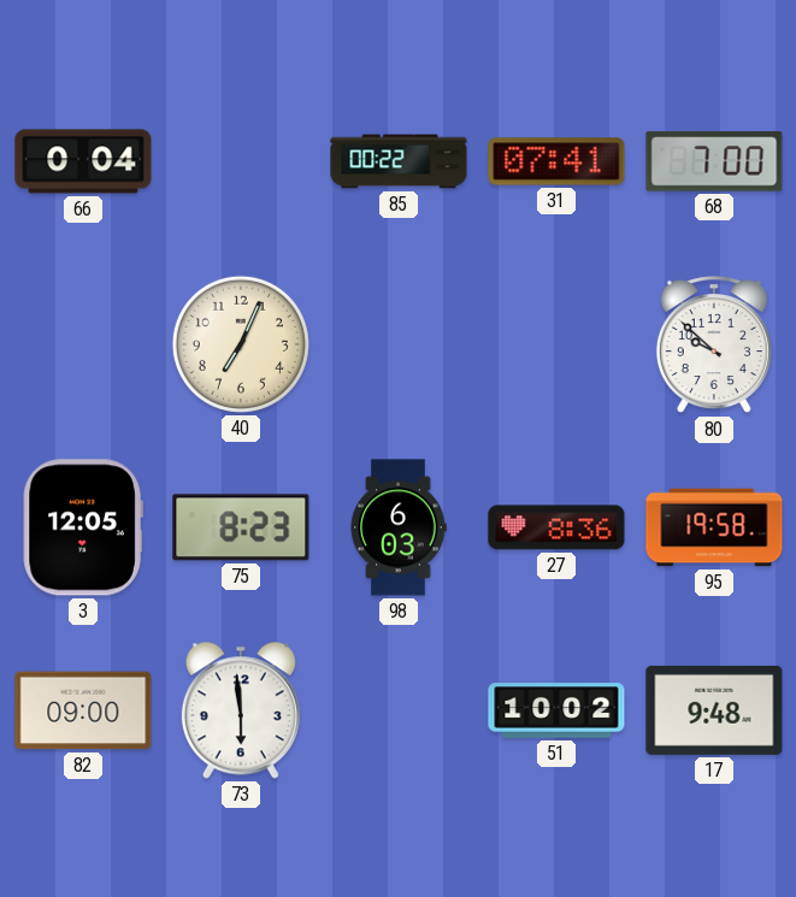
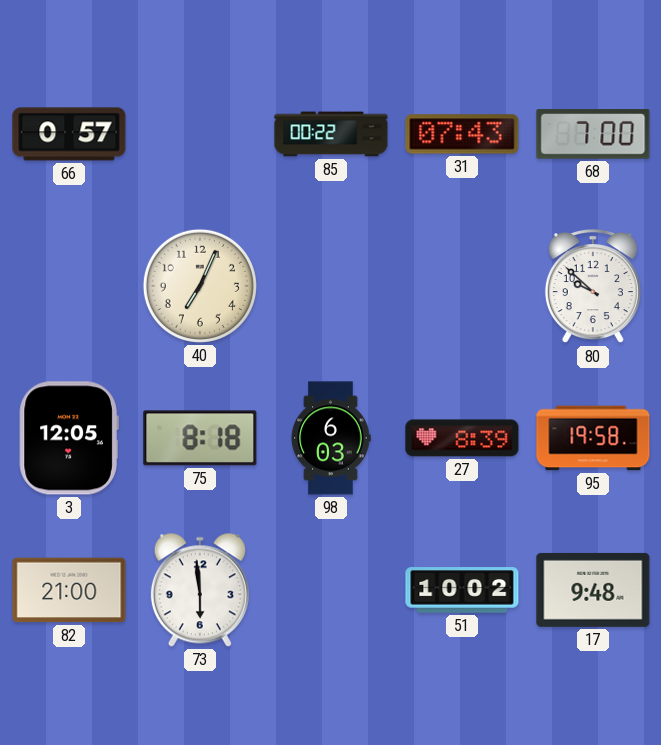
66: 0:04 -> 0:57
31: 07:41 -> 07:43
75: 8:23 -> 8:18
27: 8:36 -> 8:39
82: 09:00 -> 21:00
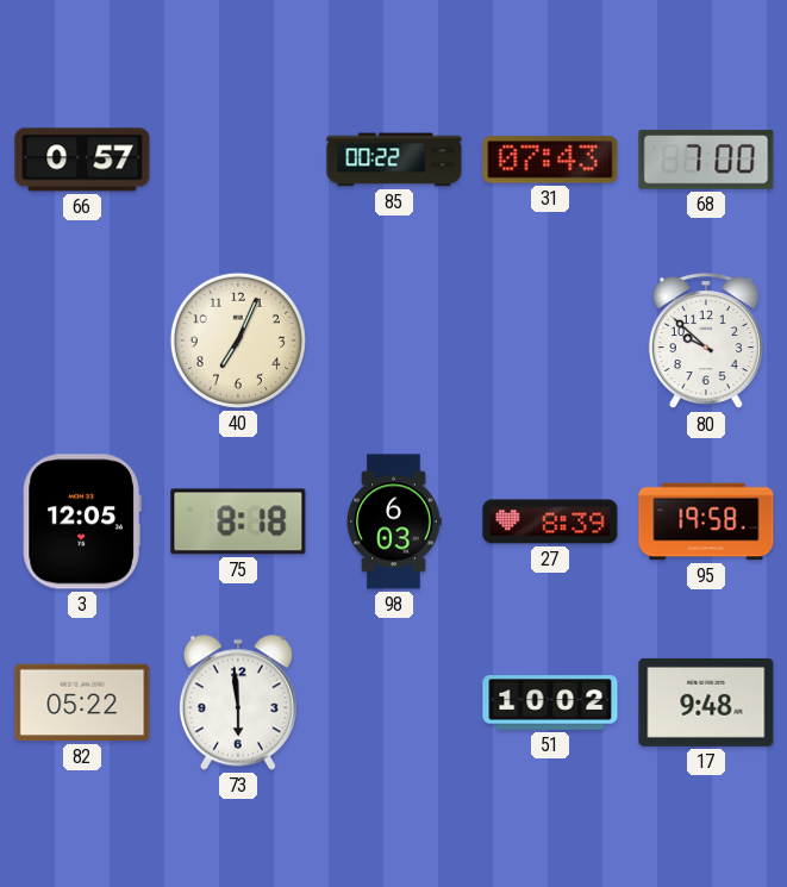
82: 21:00 -> 05:22
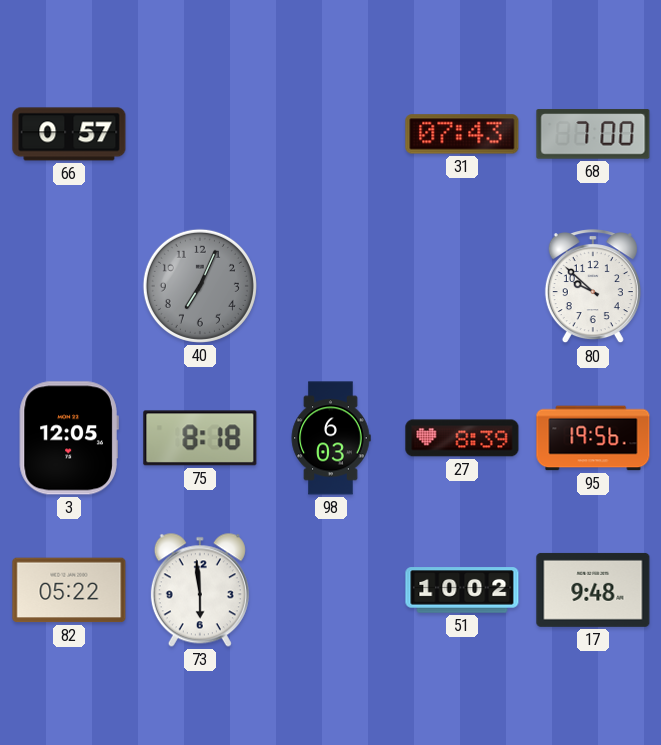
85: 00:22 -> none
40 dial: cream -> grey
95: 19:58 -> 19:56
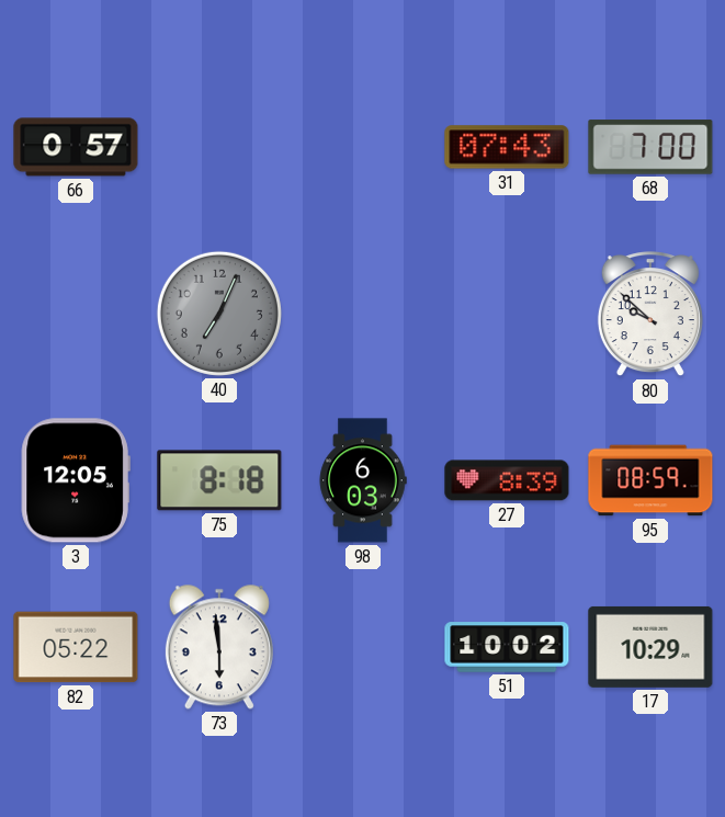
95: 19:56 -> 08:59
17: 9:48 -> 10:29
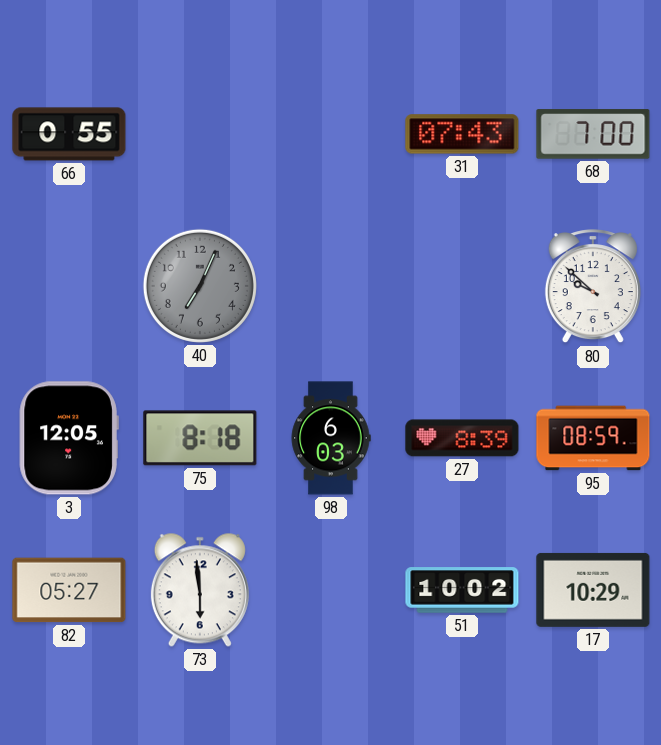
66: 0:57 -> 0:55
82: 05:22 -> 05:27
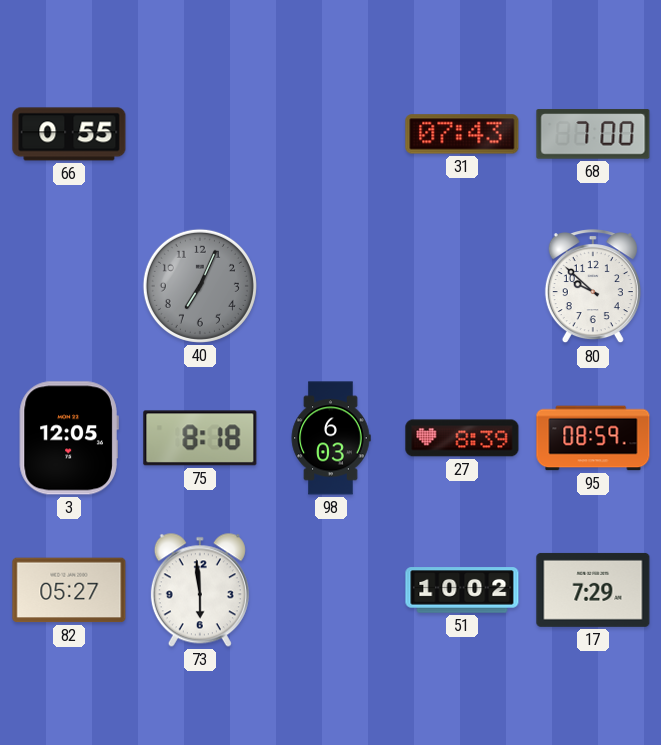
17: 10:29 -> 7:29
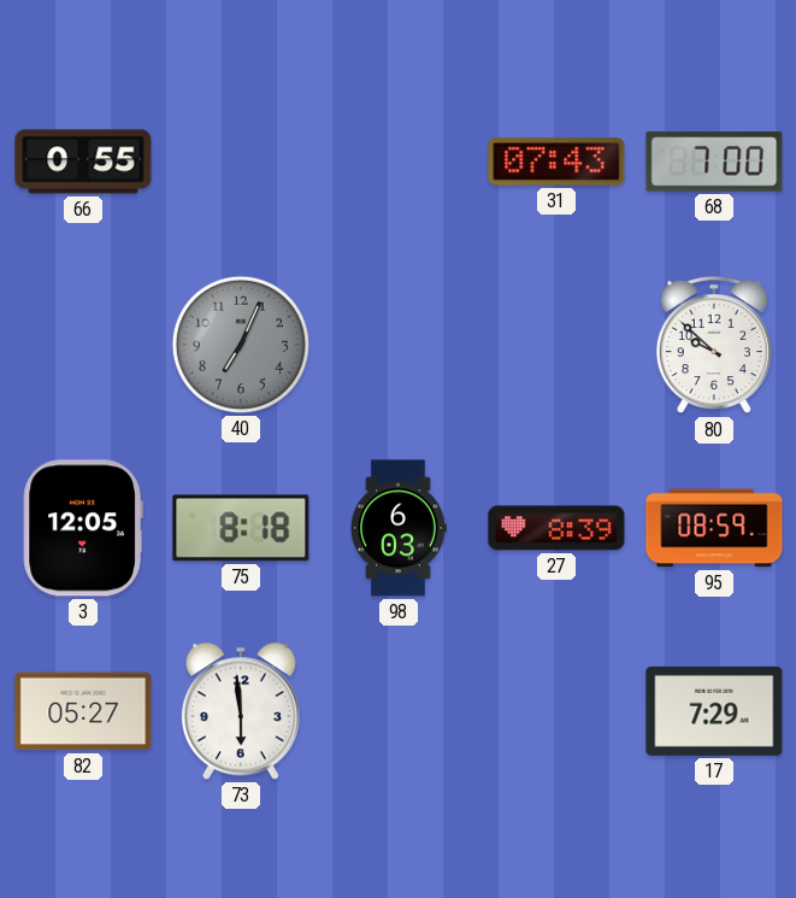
51: 10:02 -> none
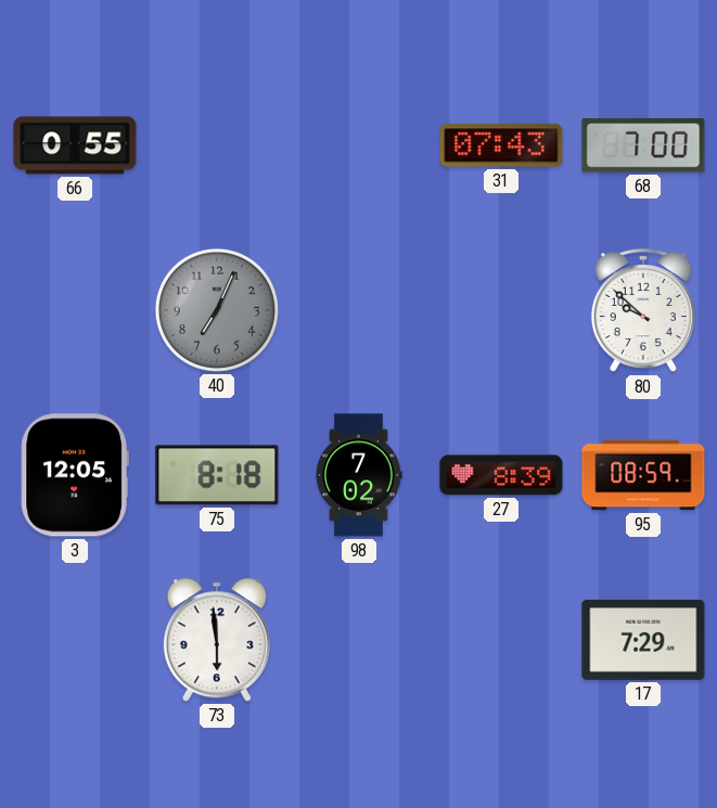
98: 6:03 -> 7:02
82: 05:27 -> none
